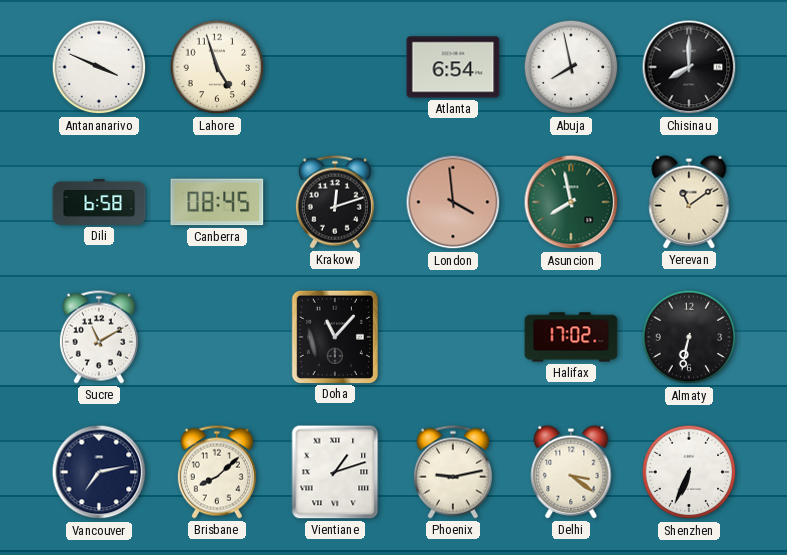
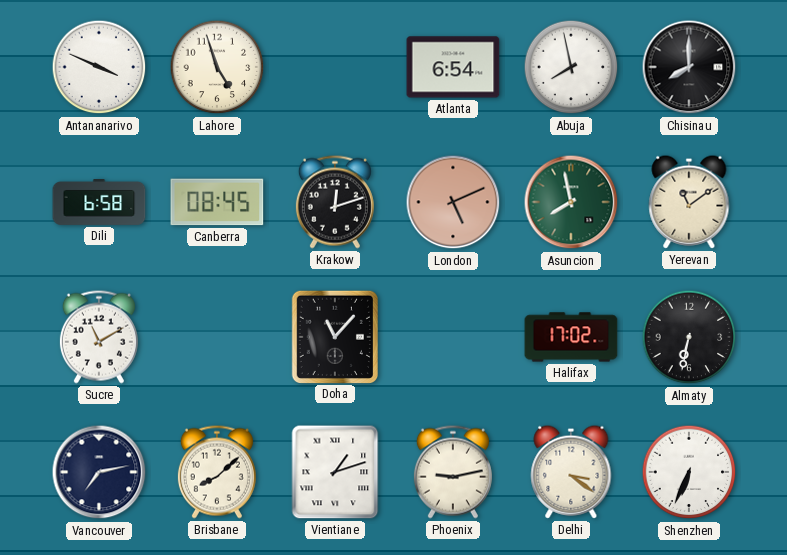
London: 3:59 -> 5:11
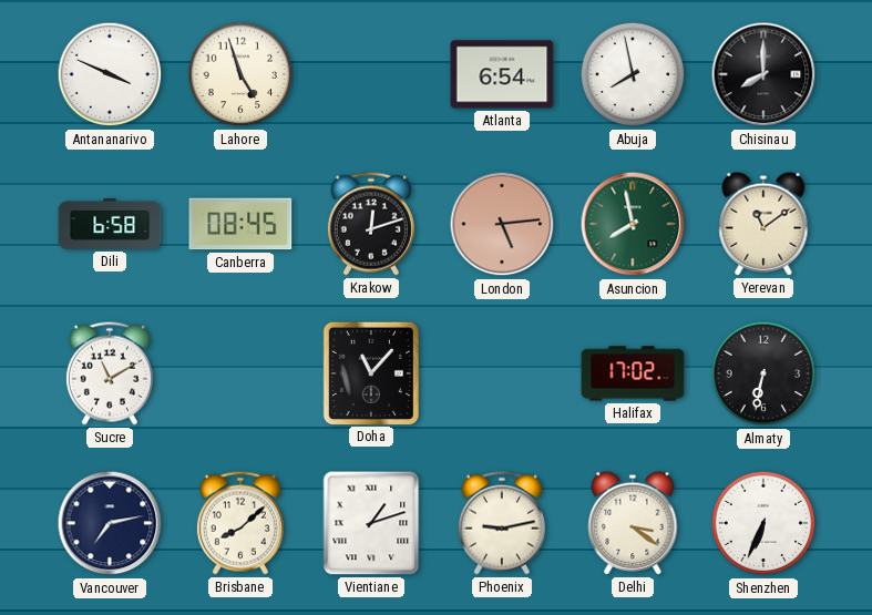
London: 5:11 -> 5:14
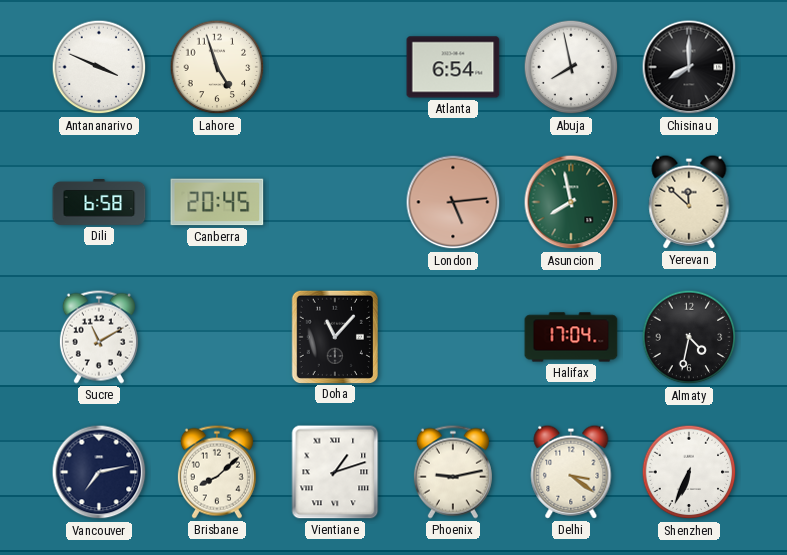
Canberra: 08:45 -> 20:45
Krakow: 12:12 -> none
Yerevan: 11:09 -> 11:52
Halifax: 17:02 -> 17:04
Almaty: 6:32 -> 4:32
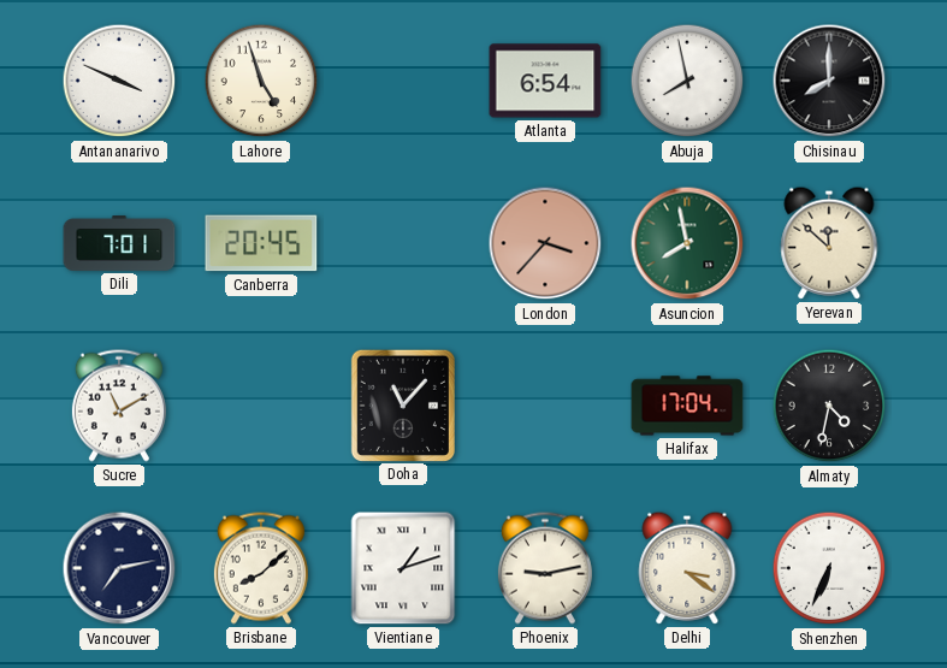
Dili: 6:58 -> 7:01
London: 5:14 -> 3:37
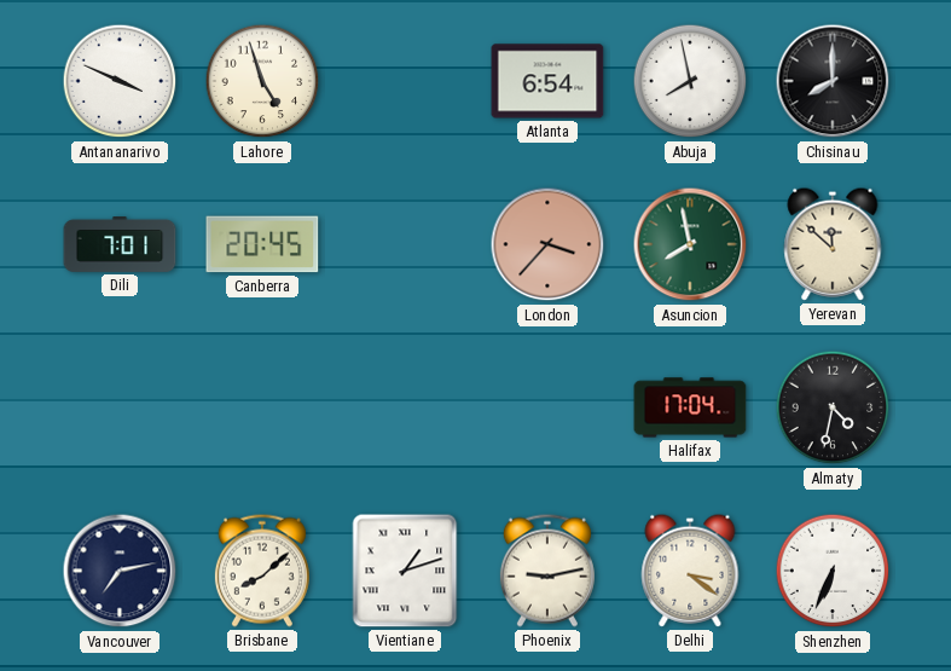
Sucre: 11:10 -> none
Doha: 11:07 -> none
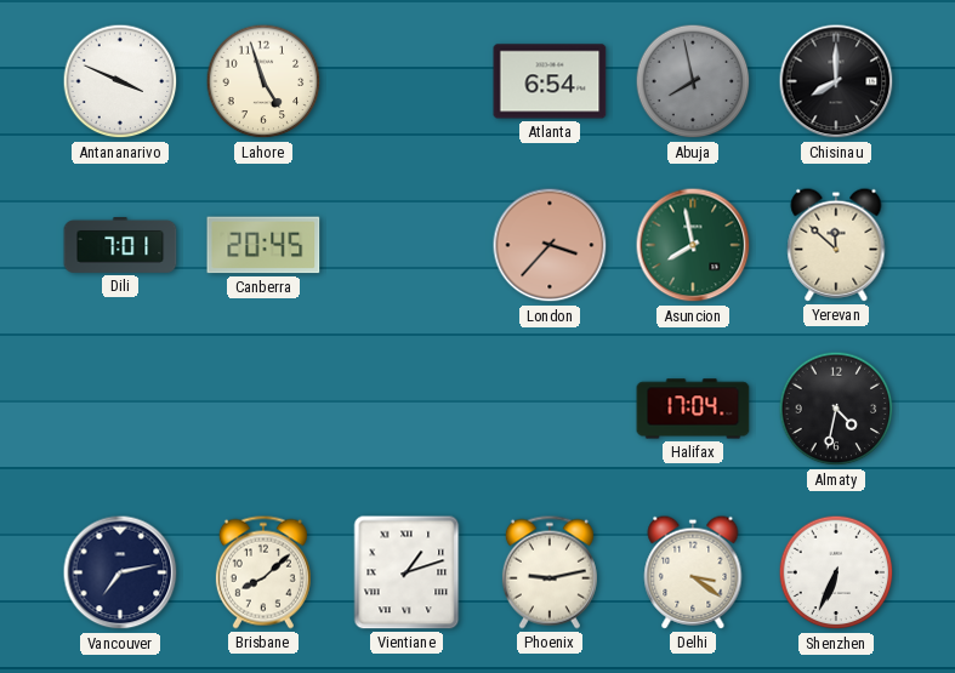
Abuja dial: white -> grey
